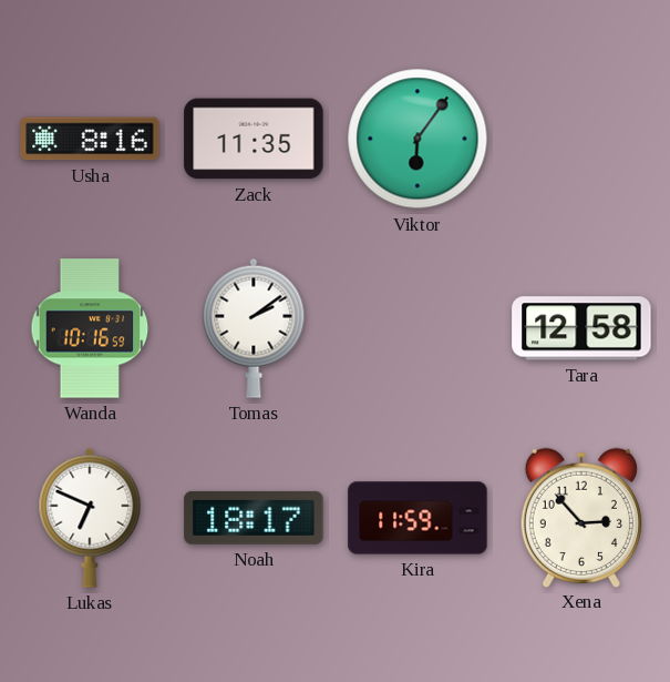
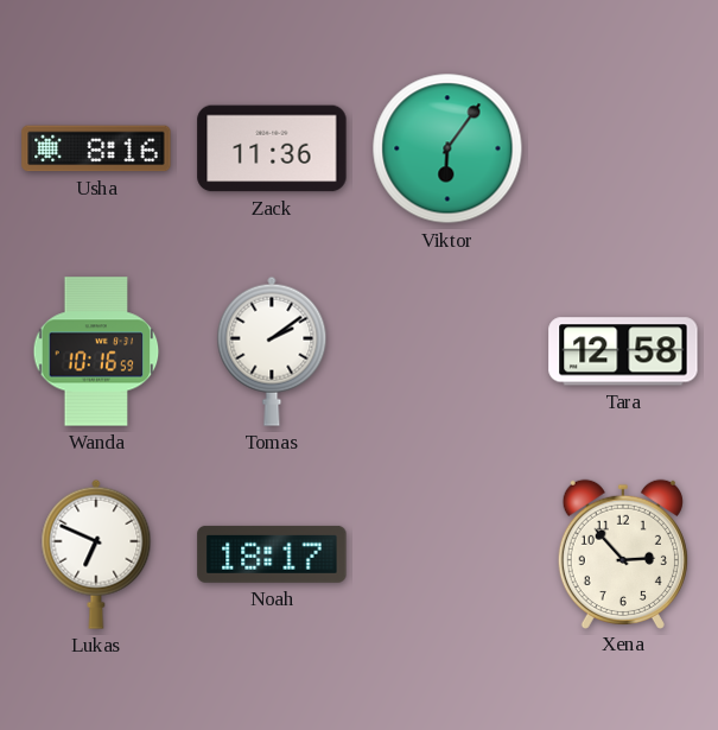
Zack: 11:35 -> 11:36
Kira: 11:59 -> none
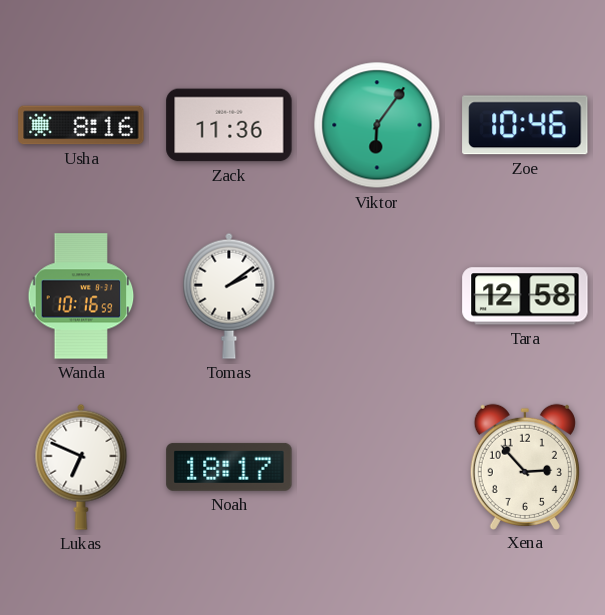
Zoe: none -> 10:46
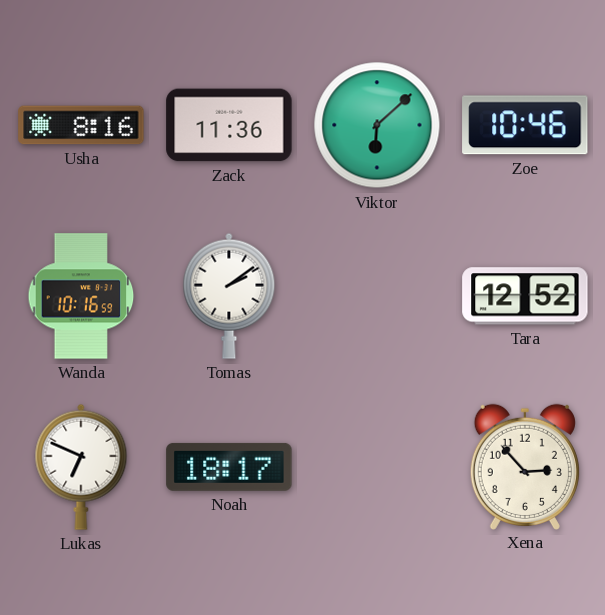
Viktor: 6:06 -> 6:08
Tara: 12:58 -> 12:52
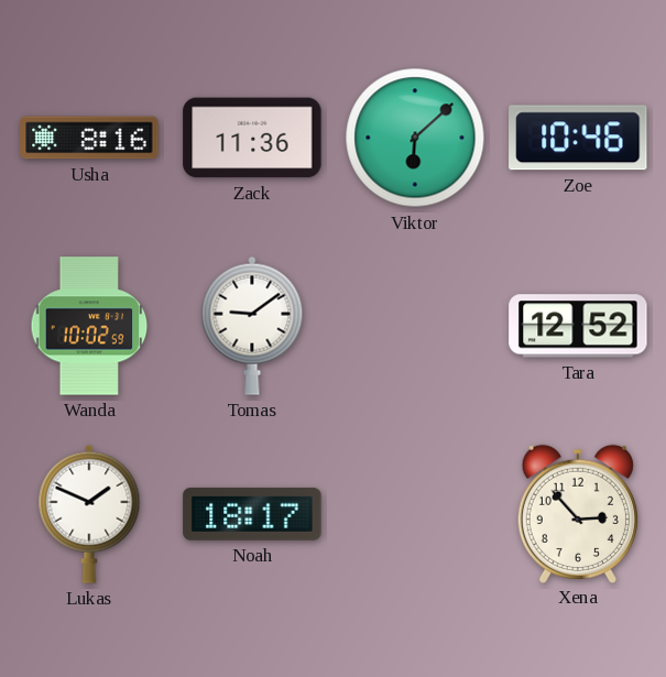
Wanda: 10:16 -> 10:02
Tomas: 2:09 -> 9:09
Lukas: 6:49 -> 1:49
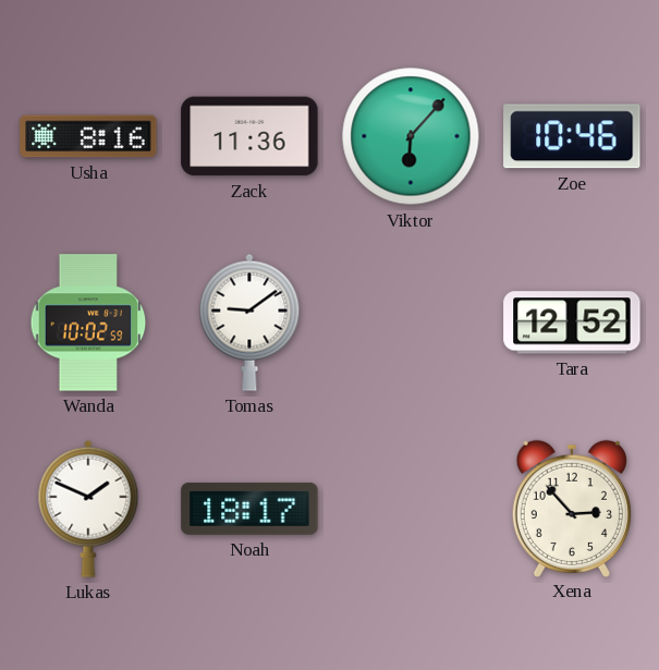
Viktor: 6:08 -> 6:07
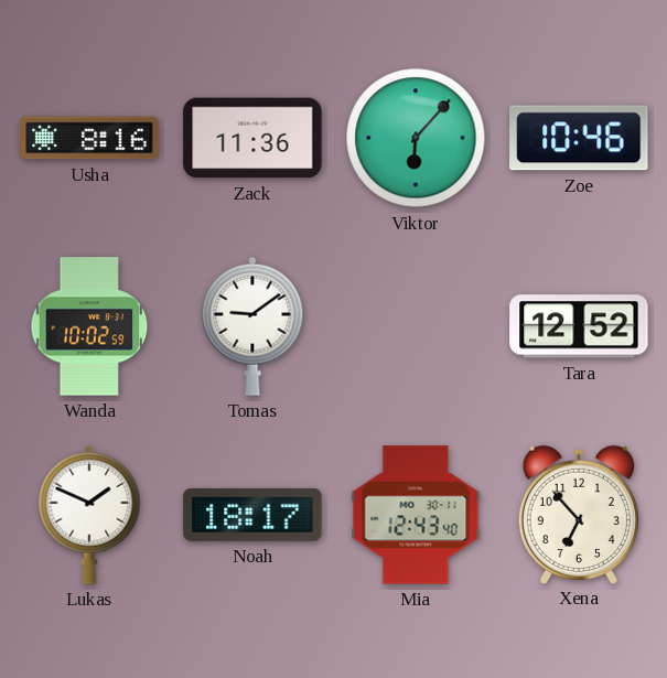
Mia: none -> 12:43
Xena: 2:53 -> 6:53
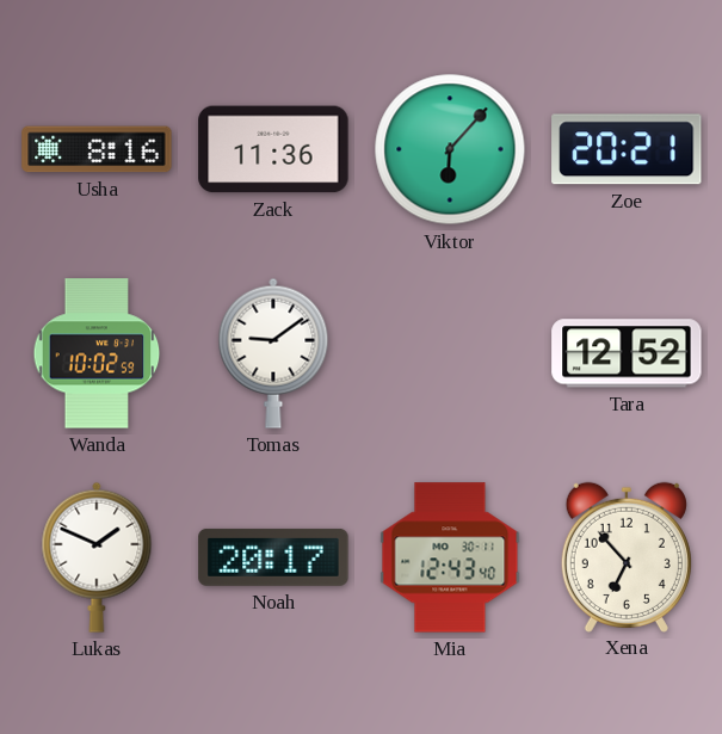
Zoe: 10:46 -> 20:21
Noah: 18:17 -> 20:17
